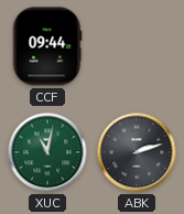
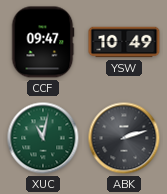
CCF: 09:44 -> 09:47
YSW: none -> 10:49
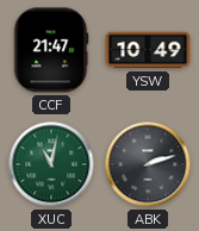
CCF: 09:47 -> 21:47
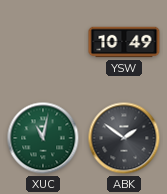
CCF: 21:47 -> none
ABK: 2:12 -> 1:51
